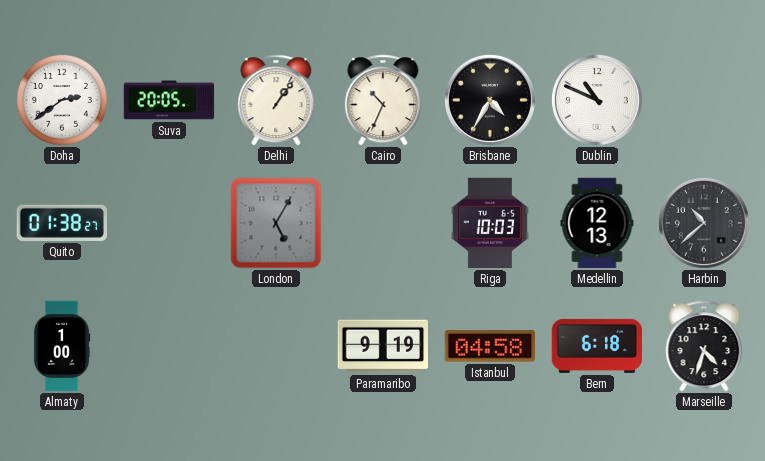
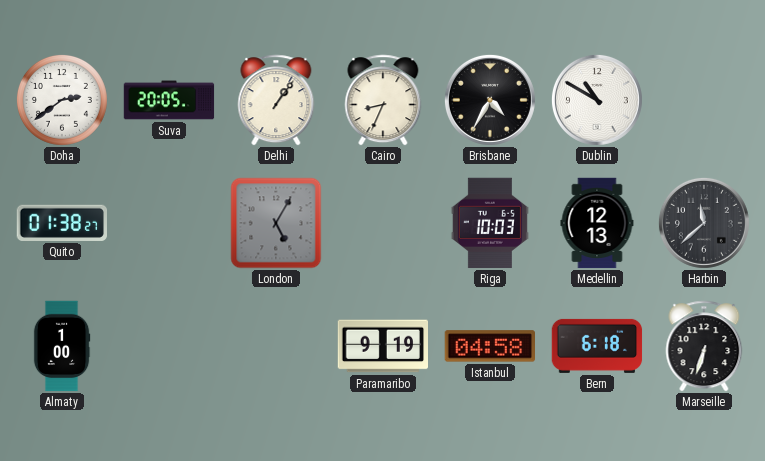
Cairo: 10:34 -> 8:34
Dublin: 10:49 -> 10:50
Harbin: 10:38 -> 11:38
Marseille: 4:33 -> 6:33
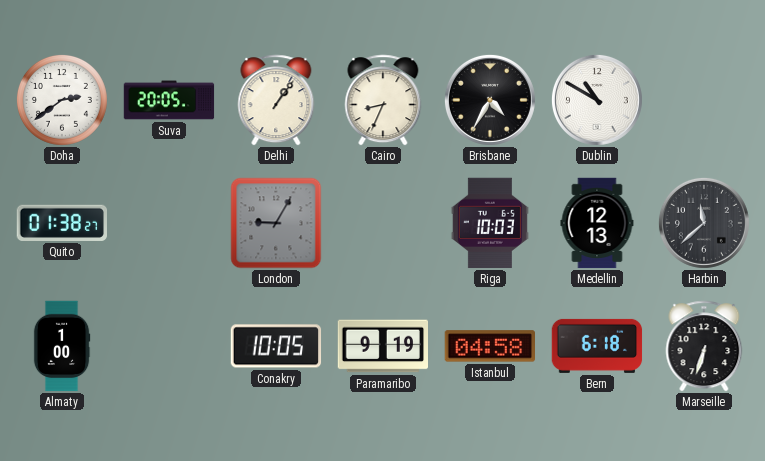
London: 5:05 -> 9:05
Conakry: none -> 10:05
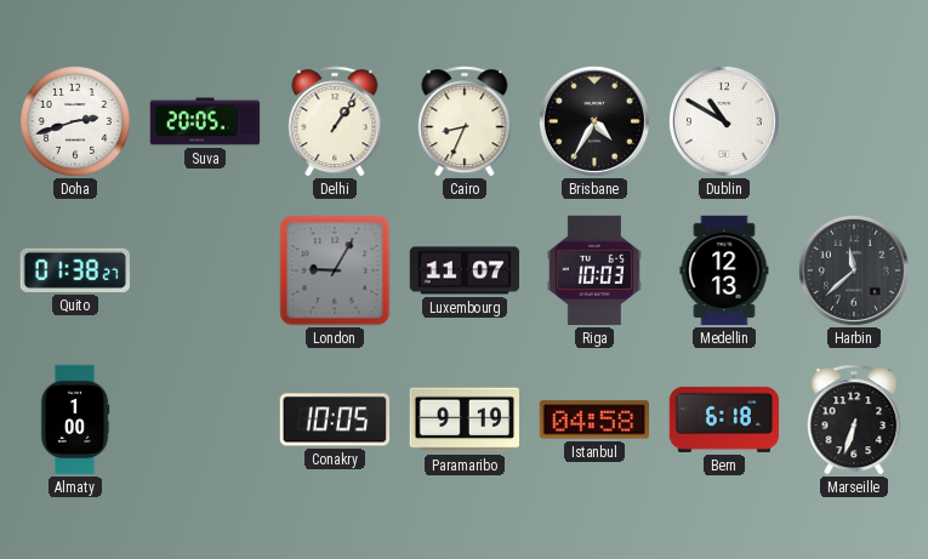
Doha: 2:39 -> 2:42
Luxembourg: none -> 11:07
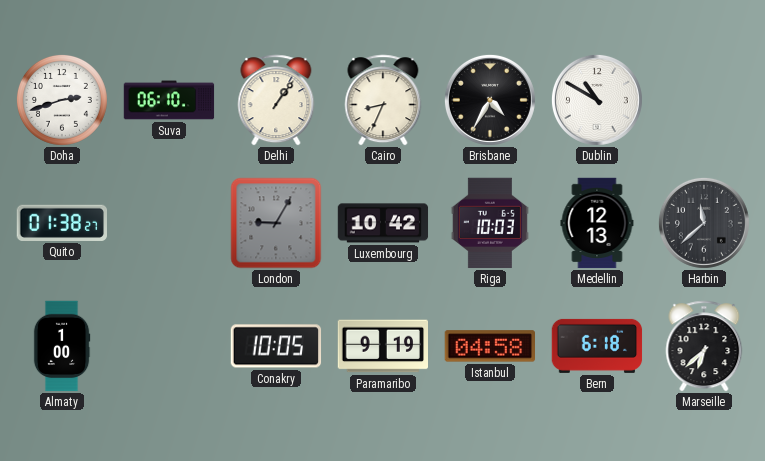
Suva: 20:05 -> 06:10
Luxembourg: 11:07 -> 10:42
Marseille: 6:33 -> 6:38
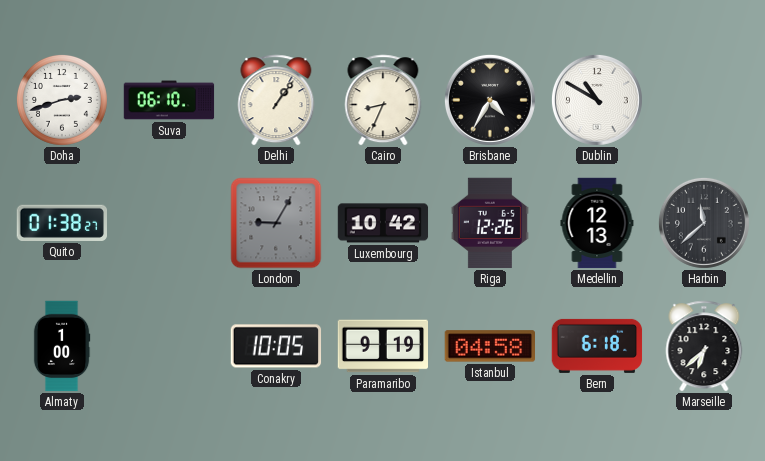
Riga: 10:03 -> 12:26
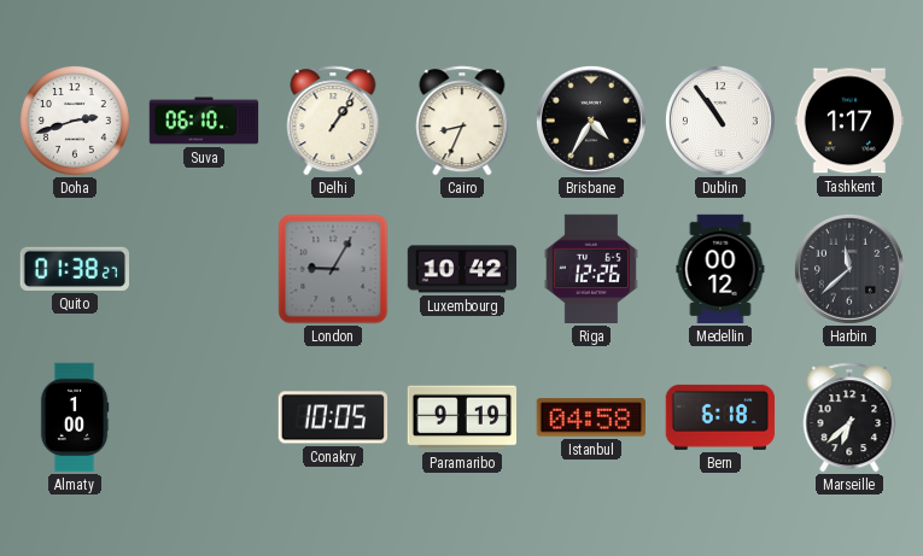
Dublin: 10:50 -> 10:54
Tashkent: none -> 1:17
Medellin: 12:13 -> 00:12
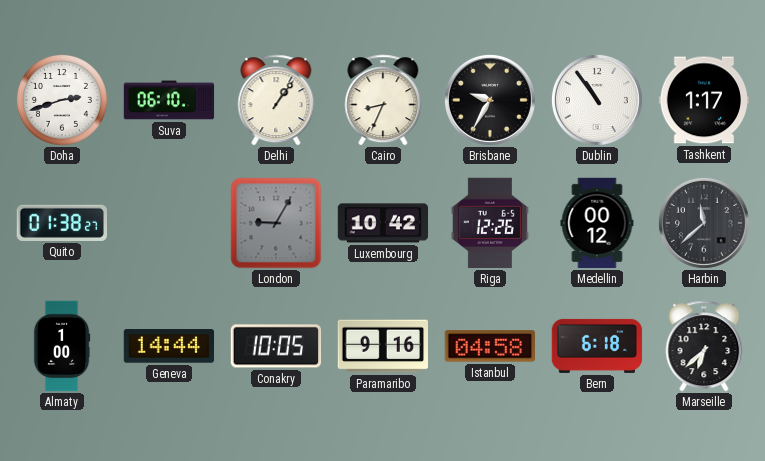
Brisbane: 4:35 -> 9:35
Geneva: none -> 14:44
Paramaribo: 9:19 -> 9:16
